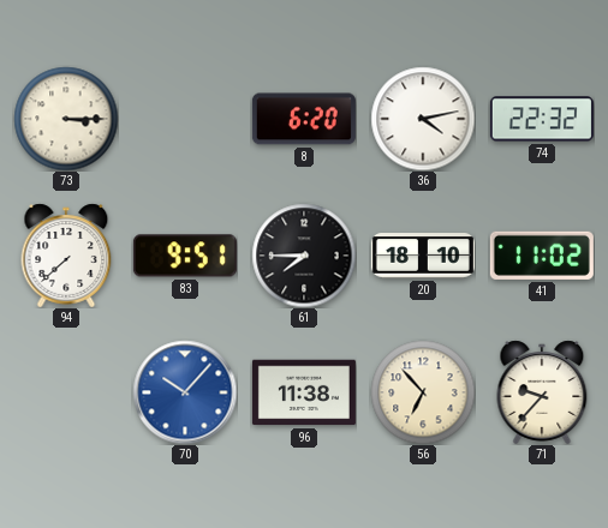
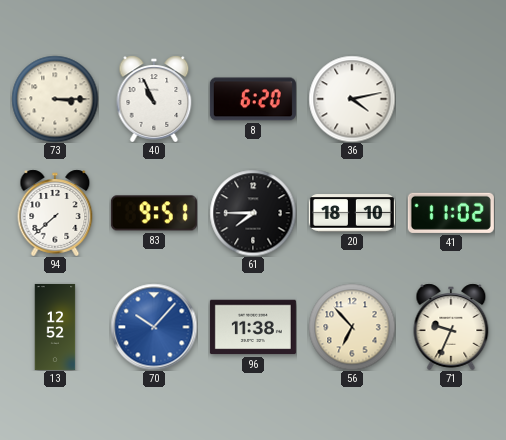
40: none -> 10:56
74: 22:32 -> none
13: none -> 12:52
71: 9:37 -> 9:34
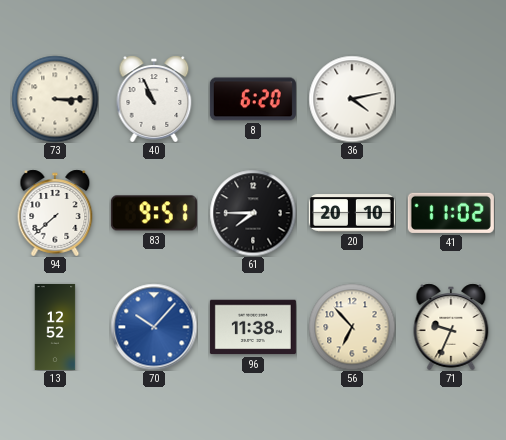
20: 18:10 -> 20:10
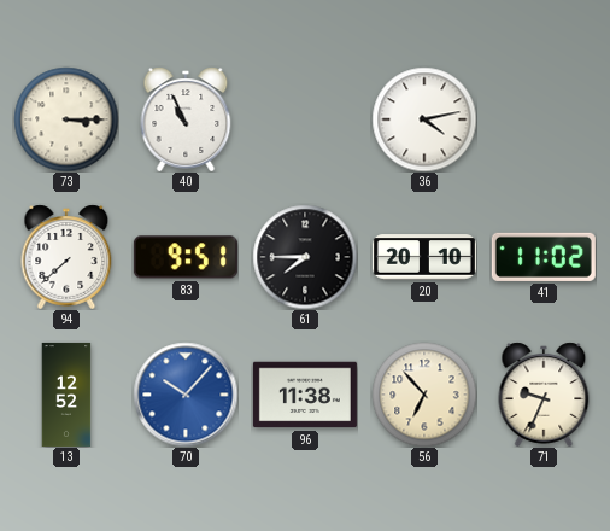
8: 6:20 -> none
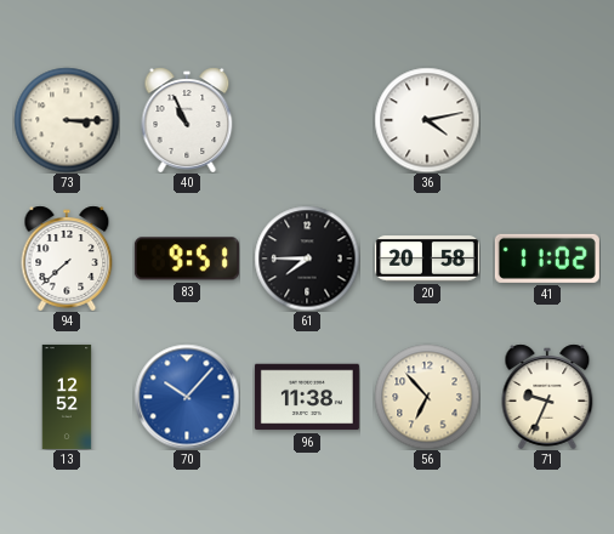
20: 20:10 -> 20:58
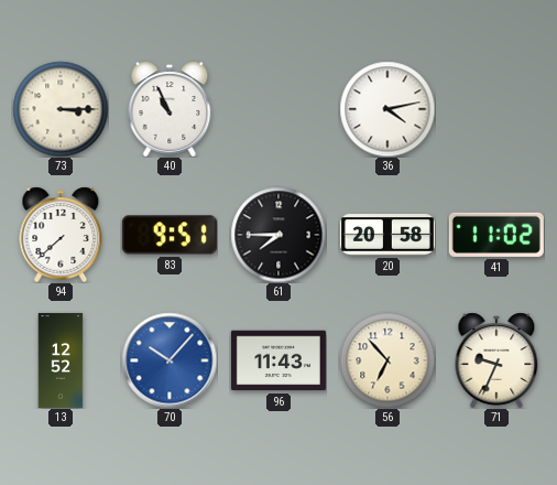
96: 11:38 -> 11:43
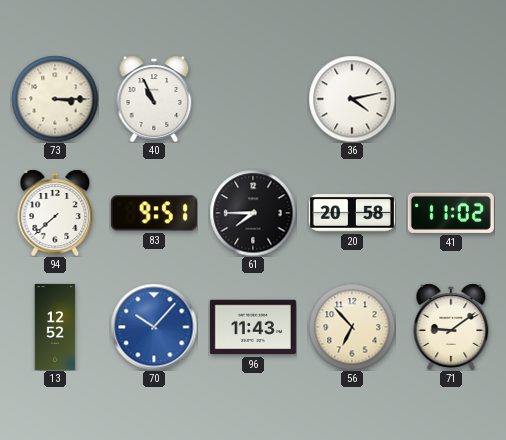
71: 9:34 -> 9:09
